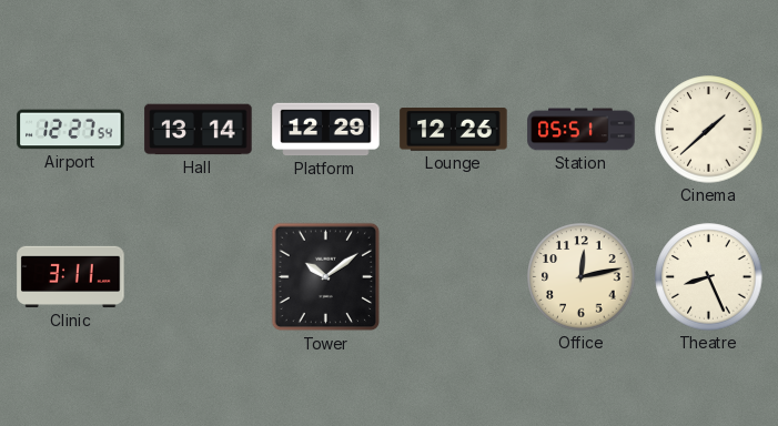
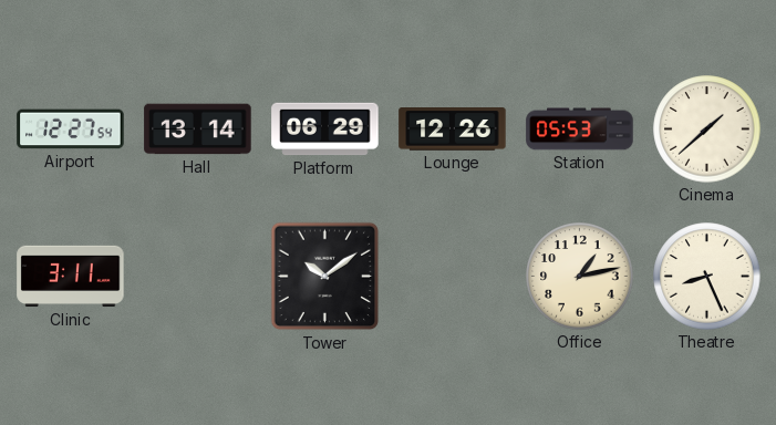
Platform: 12:29 -> 06:29
Station: 05:51 -> 05:53
Office: 12:13 -> 1:13
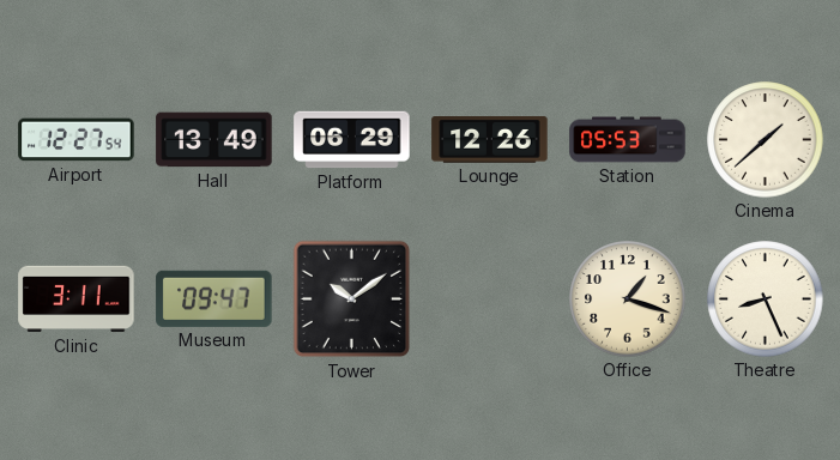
Hall: 13:14 -> 13:49
Museum: none -> 09:47
Office: 1:13 -> 1:18
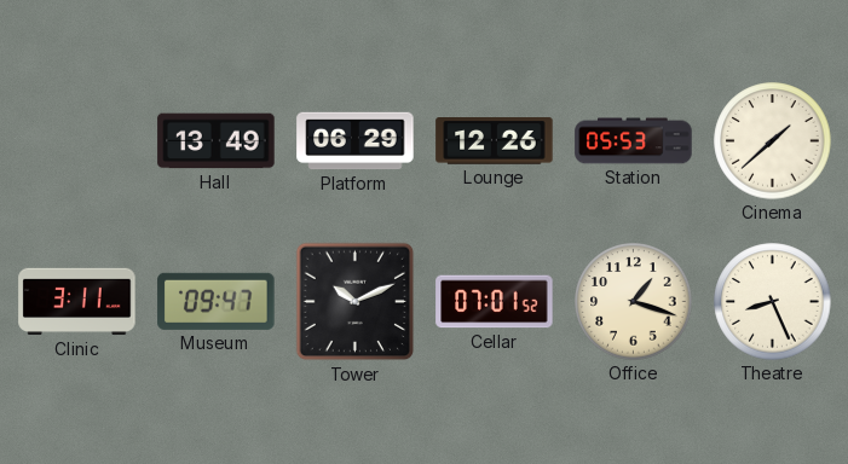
Airport: 12:27 -> none
Tower: 10:09 -> 10:11
Cellar: none -> 07:01
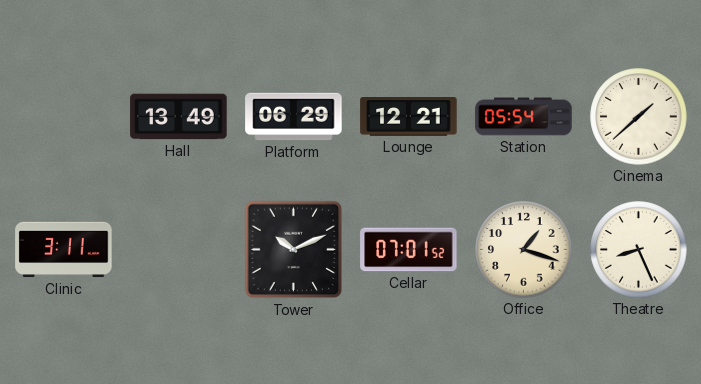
Lounge: 12:26 -> 12:21
Station: 05:53 -> 05:54
Museum: 09:47 -> none
